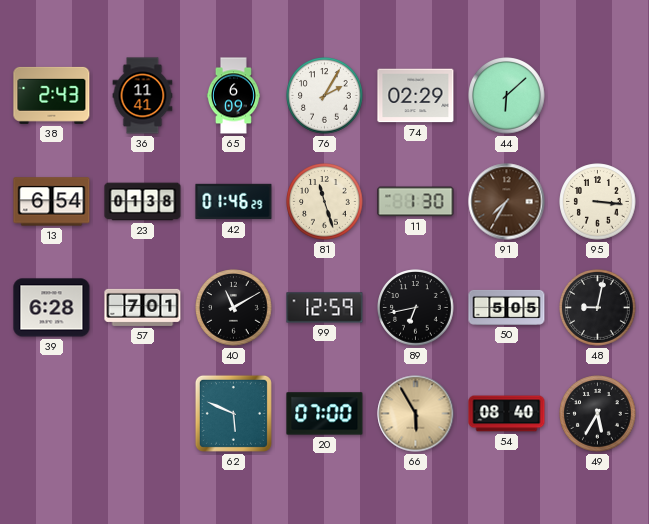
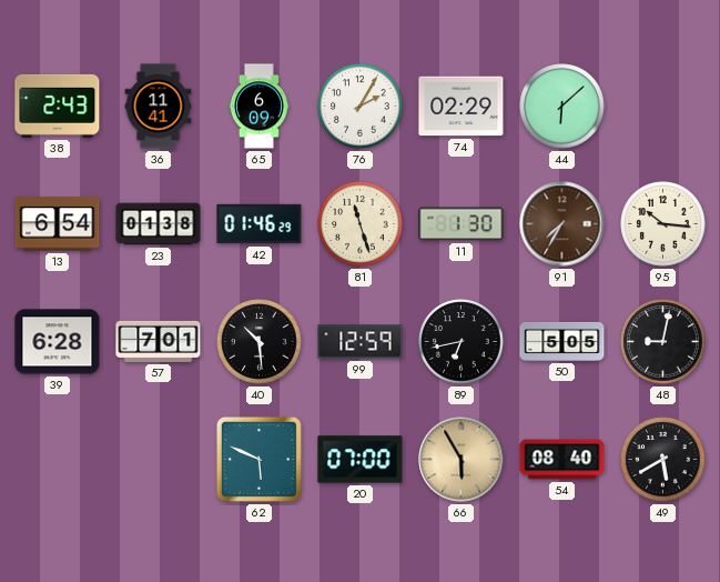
95: 3:16 -> 10:16
40: 11:10 -> 10:29
49: 5:35 -> 5:40
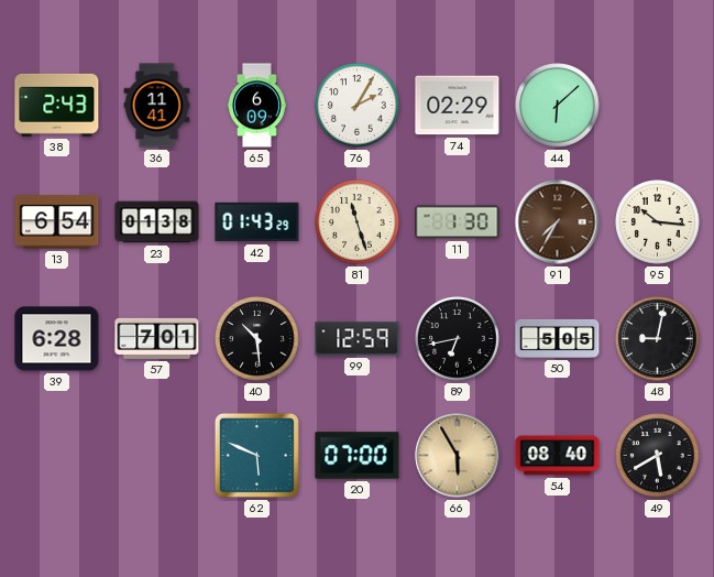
42: 01:46 -> 01:43
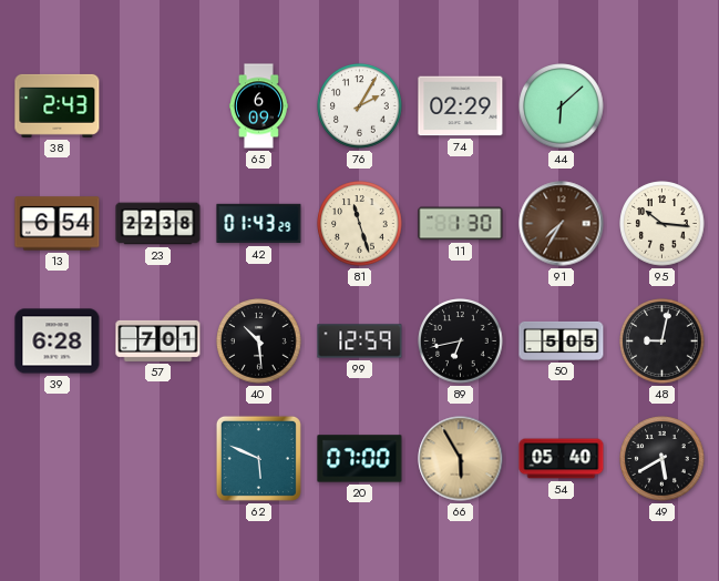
36: 11:41 -> none
23: 01:38 -> 22:38
54: 08:40 -> 05:40
